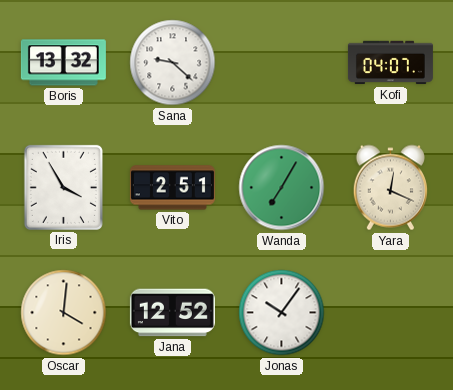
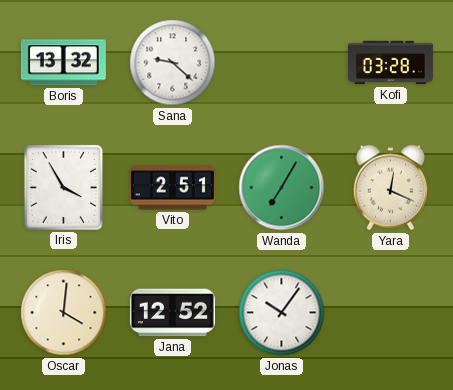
Kofi: 04:07 -> 03:28
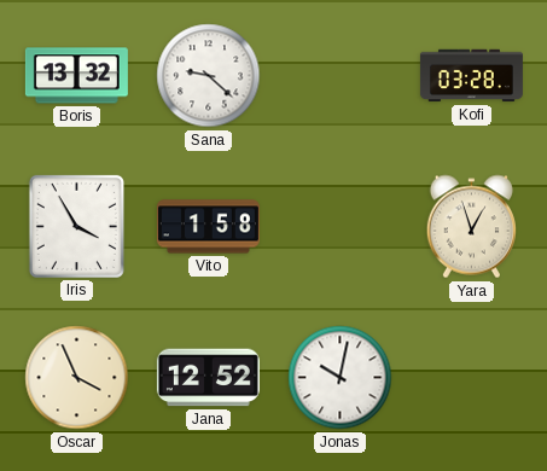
Vito: 2:51 -> 1:58
Wanda: 7:05 -> none
Yara: 12:19 -> 12:57
Oscar: 4:01 -> 3:56
Jonas: 10:06 -> 10:02
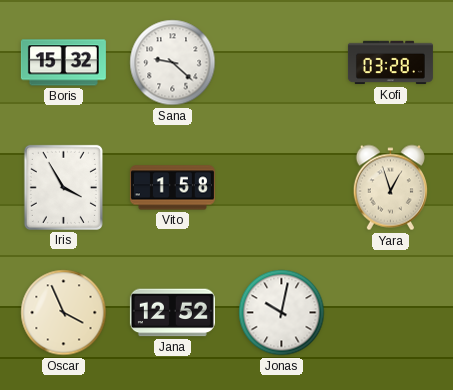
Boris: 13:32 -> 15:32
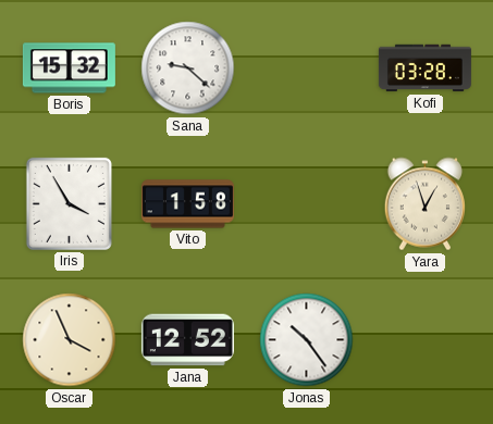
Jonas: 10:02 -> 10:24
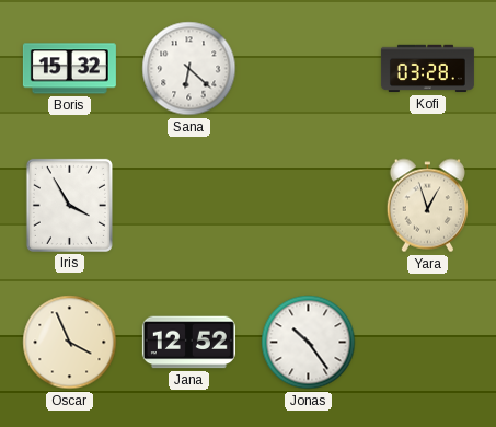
Sana: 9:22 -> 6:22
Vito: 1:58 -> none
